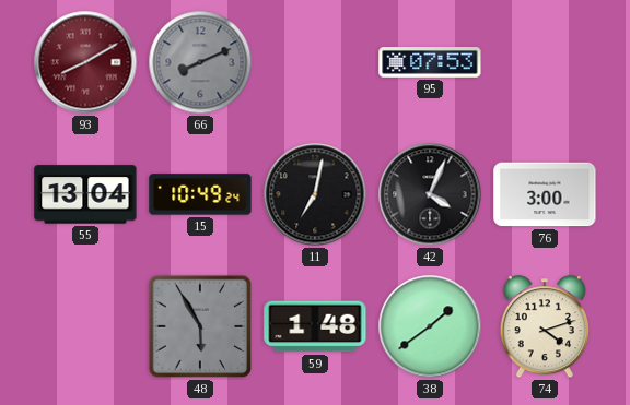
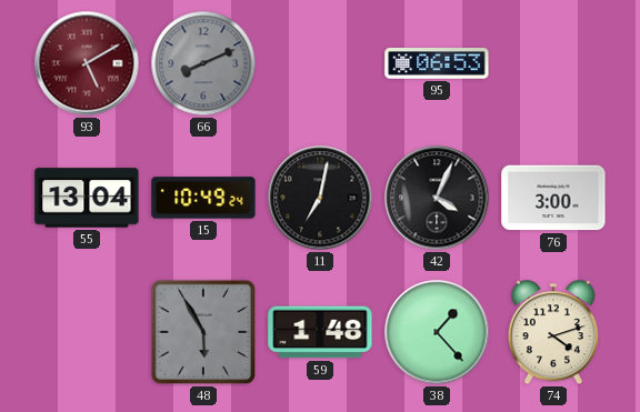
93: 8:10 -> 5:10
95: 07:53 -> 06:53
38: 1:39 -> 1:23
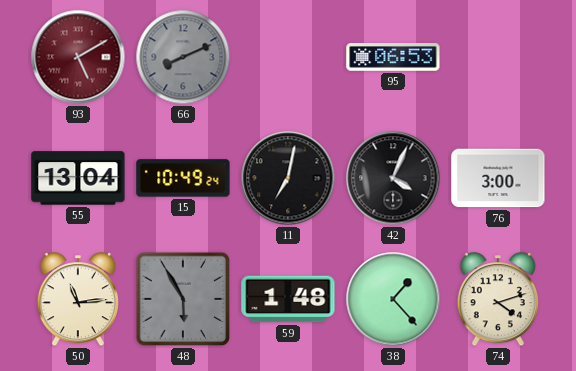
50: none -> 11:14
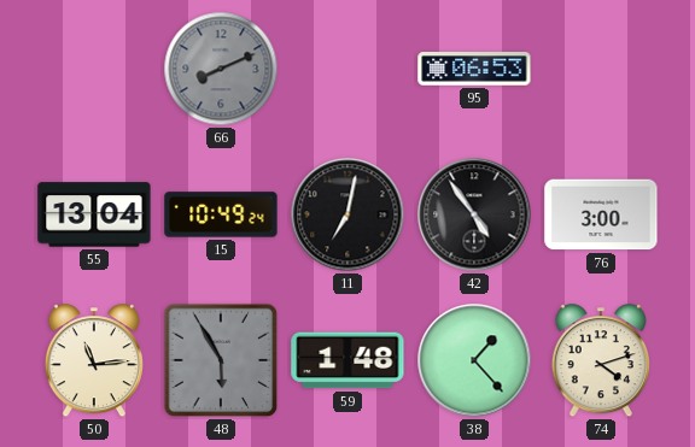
93: 5:10 -> none
42: 4:04 -> 4:54
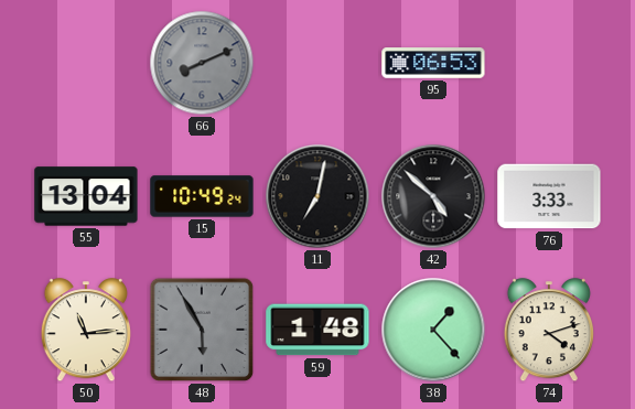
42: 4:54 -> 4:52
76: 3:00 -> 3:33
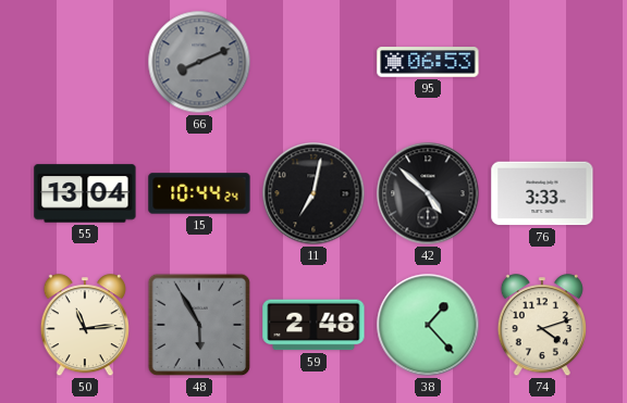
15: 10:49 -> 10:44
59: 1:48 -> 2:48
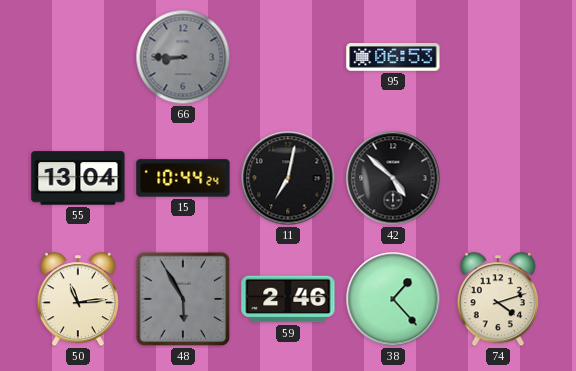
66: 8:11 -> 8:45
76: 3:33 -> none
59: 2:48 -> 2:46
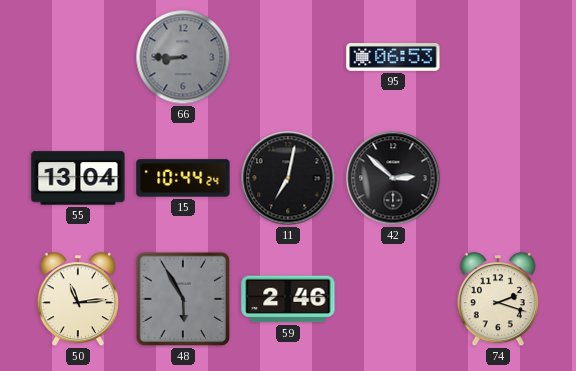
42: 4:52 -> 2:52
38: 1:23 -> none
74: 4:12 -> 2:18
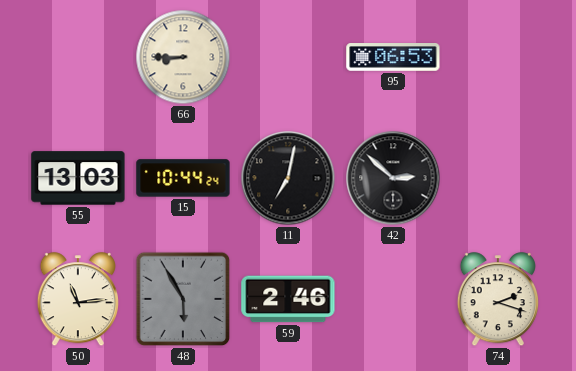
66 dial: grey -> cream
55: 13:04 -> 13:03
